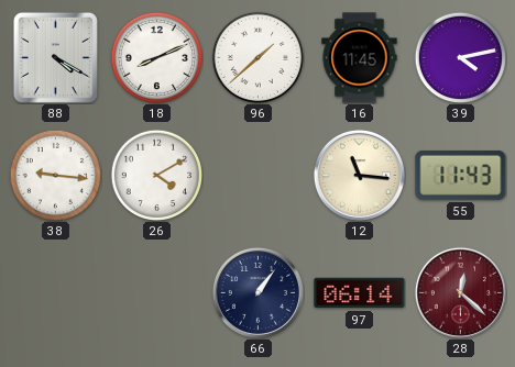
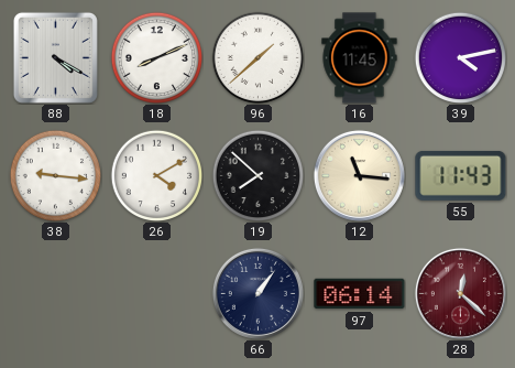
19: none -> 7:52
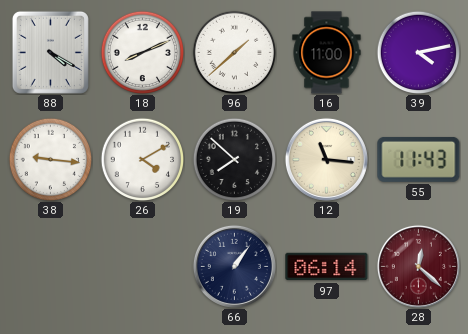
16: 11:45 -> 11:00
